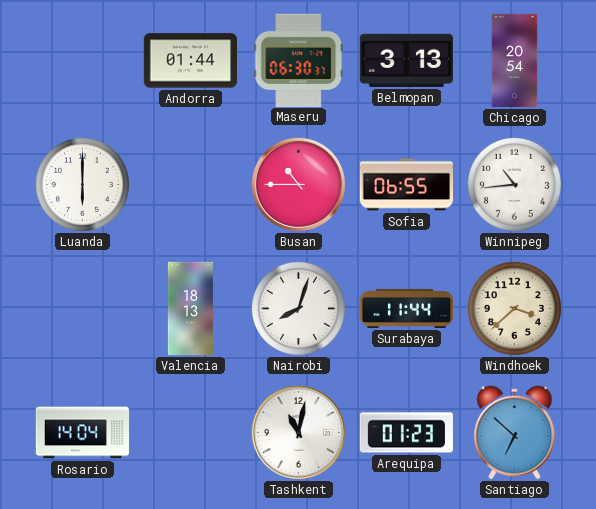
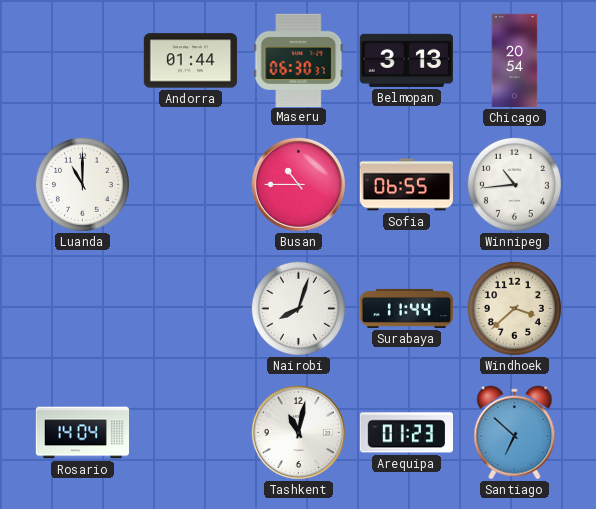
Luanda: 6:00 -> 11:00
Valencia: 18:13 -> none
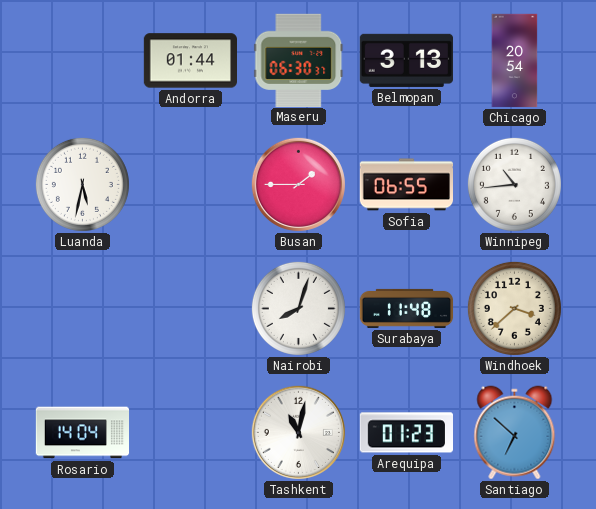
Luanda: 11:00 -> 5:32
Busan: 10:45 -> 1:45
Surabaya: 11:44 -> 11:48
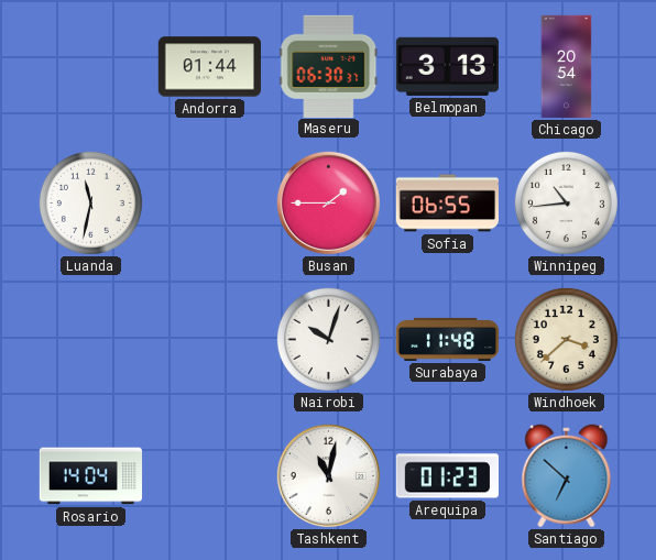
Luanda: 5:32 -> 11:32
Nairobi: 8:03 -> 10:03
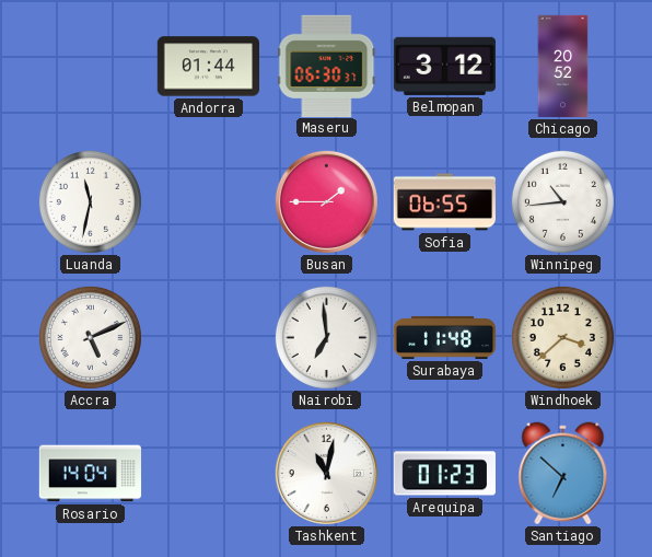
Belmopan: 3:13 -> 3:12
Chicago: 20:54 -> 20:52
Accra: none -> 5:11
Nairobi: 10:03 -> 6:59
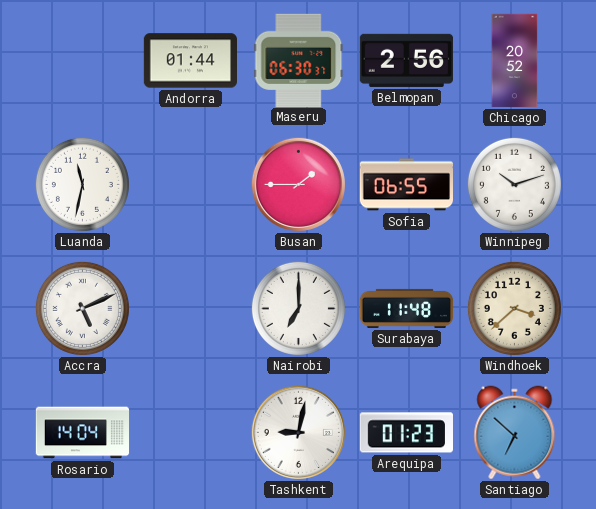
Belmopan: 3:12 -> 2:56
Winnipeg: 10:44 -> 10:12
Nairobi: 6:59 -> 7:00
Tashkent: 11:02 -> 9:02
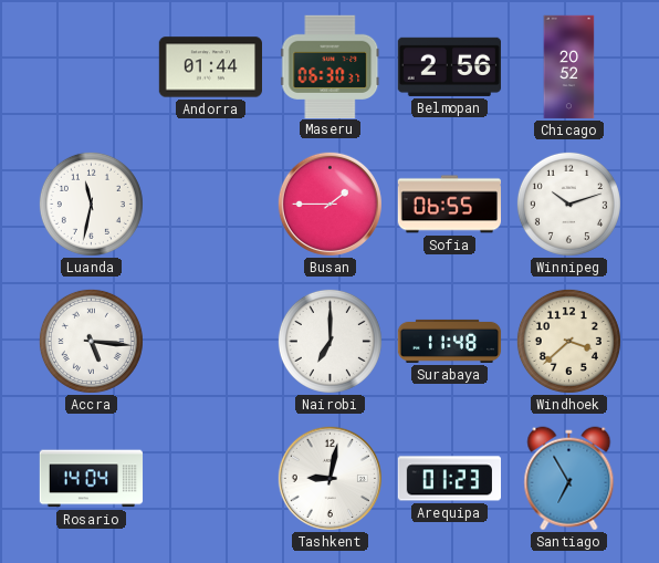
Accra: 5:11 -> 5:16
Santiago: 6:52 -> 6:55
